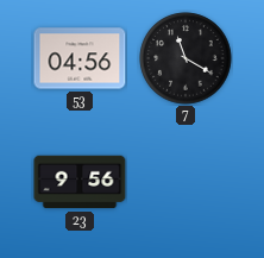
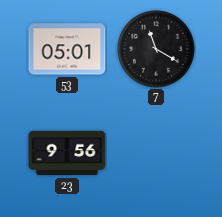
53: 04:56 -> 05:01
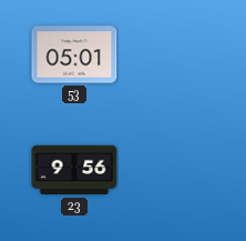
7: 11:20 -> none
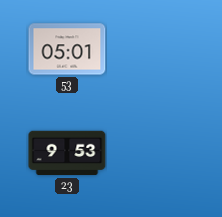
23: 9:56 -> 9:53
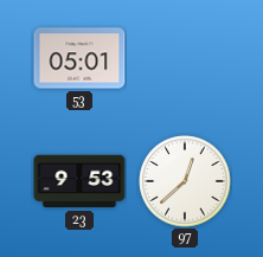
97: none -> 12:38
